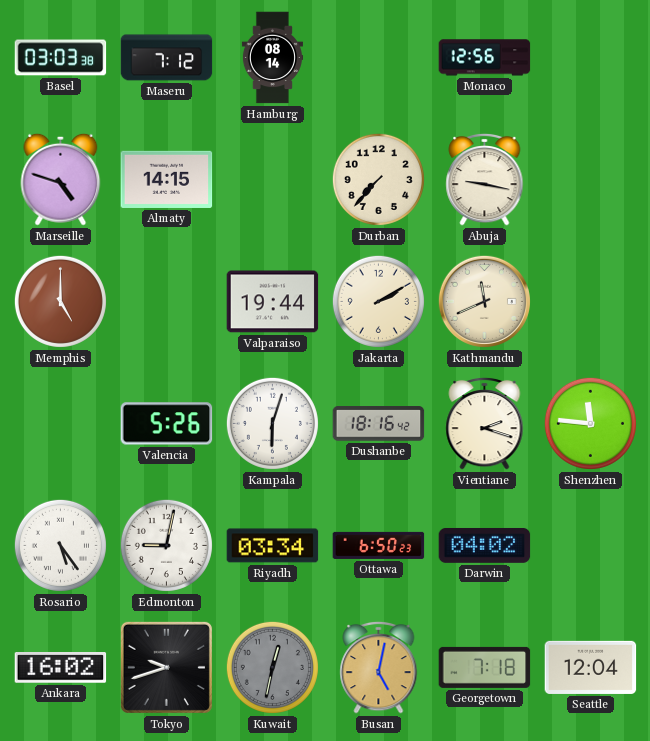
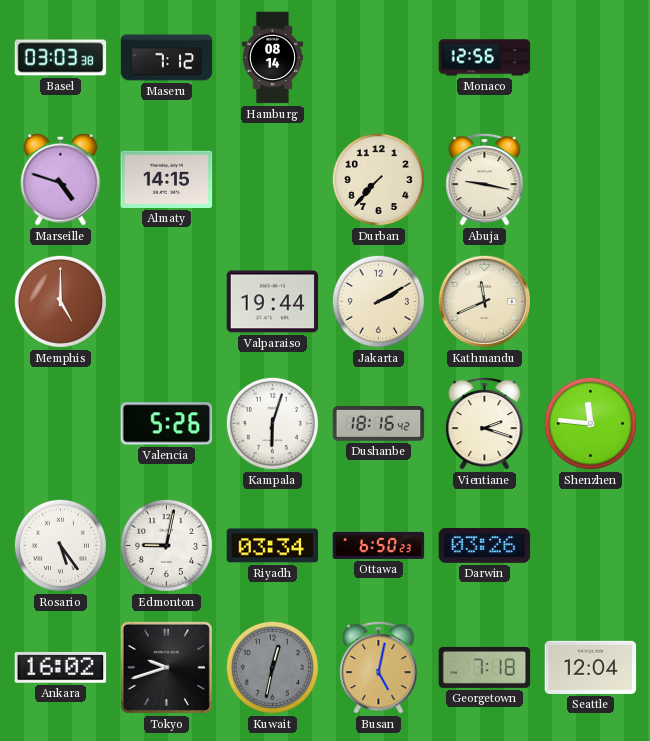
Darwin: 04:02 -> 03:26
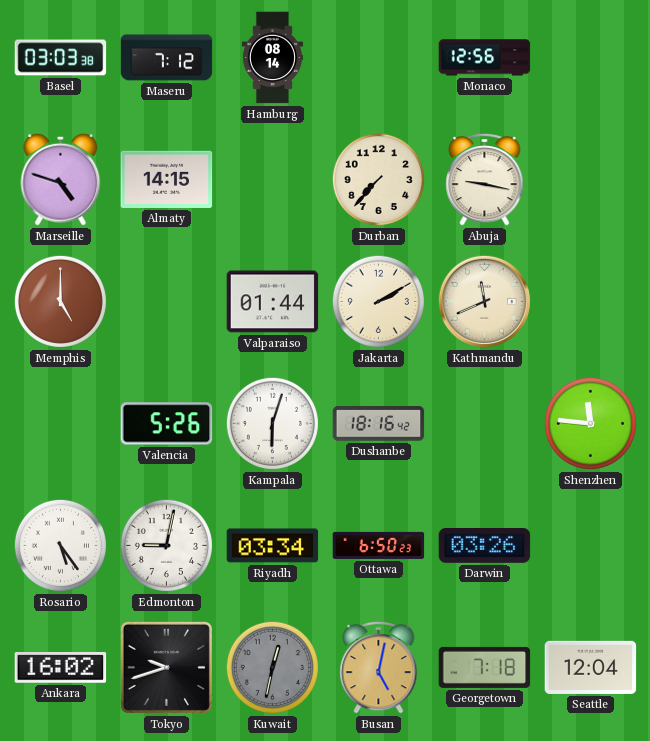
Valparaiso: 19:44 -> 01:44
Vientiane: 2:18 -> none
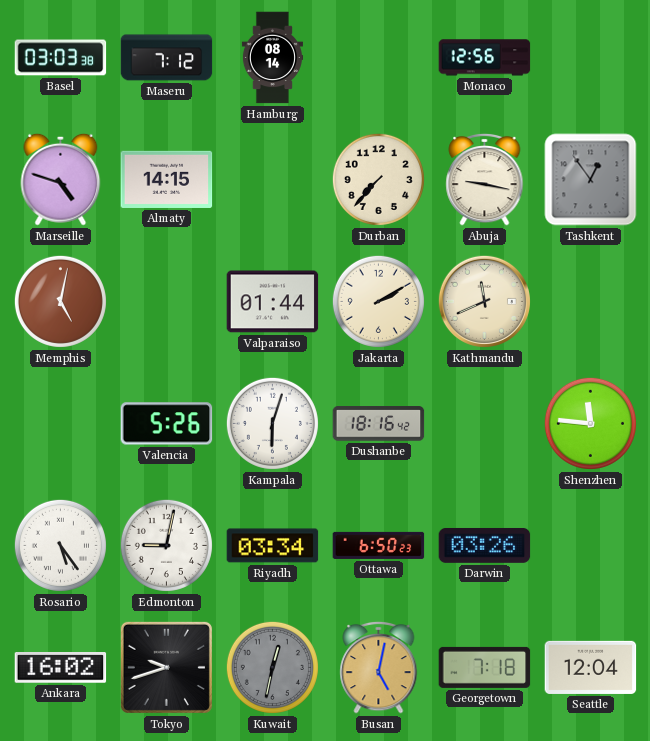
Tashkent: none -> 12:54
Memphis: 5:00 -> 5:02
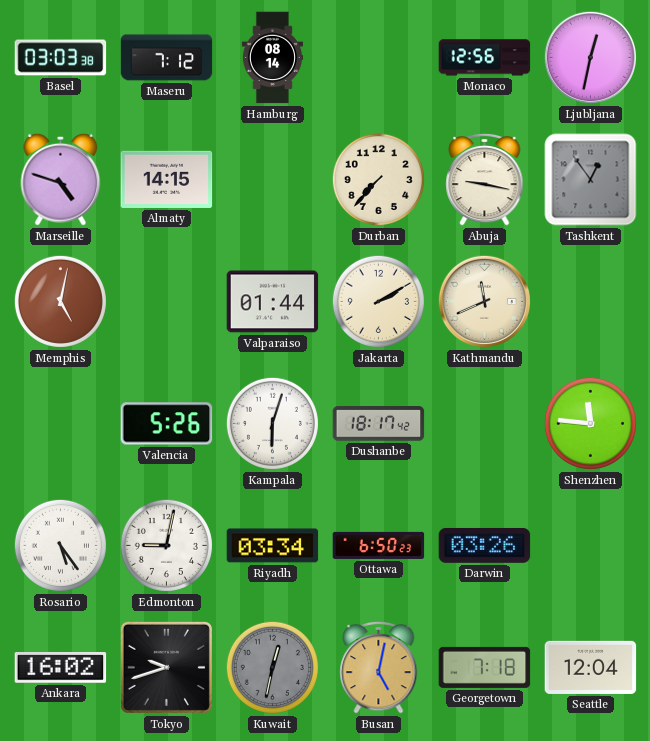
Ljubljana: none -> 12:32
Dushanbe: 18:16 -> 18:17
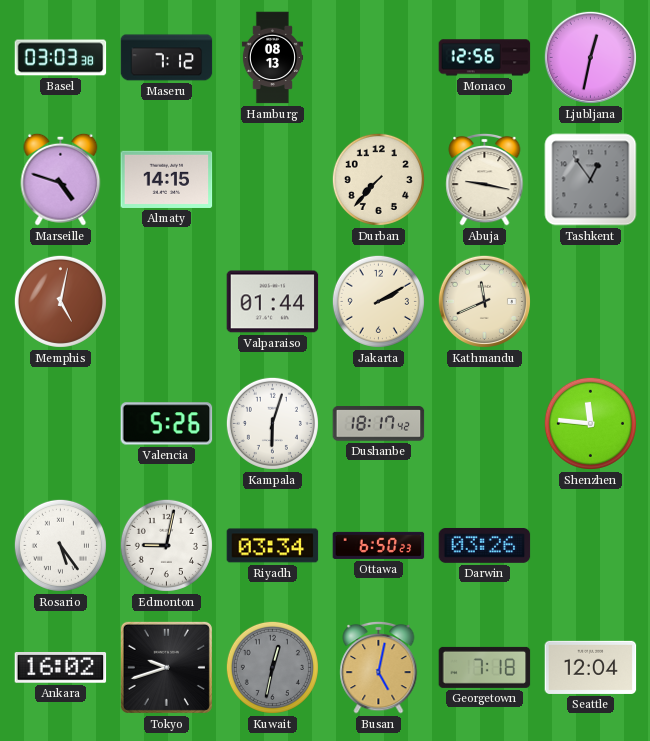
Hamburg: 08:14 -> 08:13
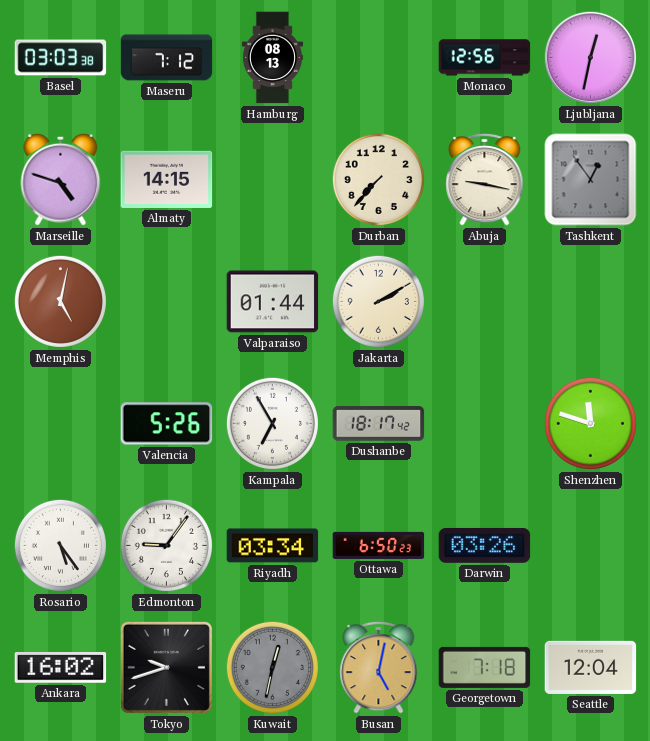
Kathmandu: 11:41 -> none
Kampala: 6:03 -> 6:55
Shenzhen: 11:46 -> 11:48
Edmonton: 9:02 -> 9:06
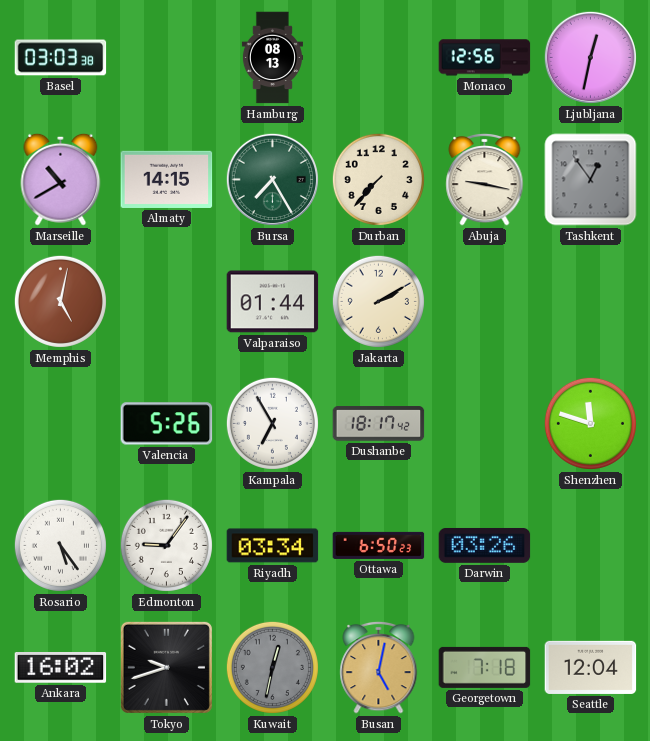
Maseru: 7:12 -> none
Marseille: 4:48 -> 10:40
Bursa: none -> 7:25
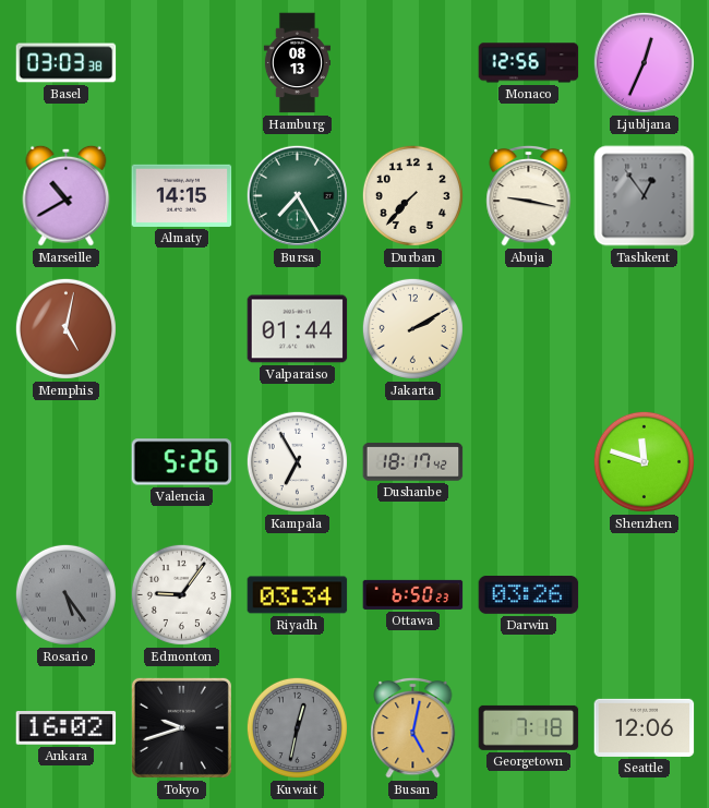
Ljubljana: 12:32 -> 12:34
Rosario dial: white -> grey
Seattle: 12:04 -> 12:06
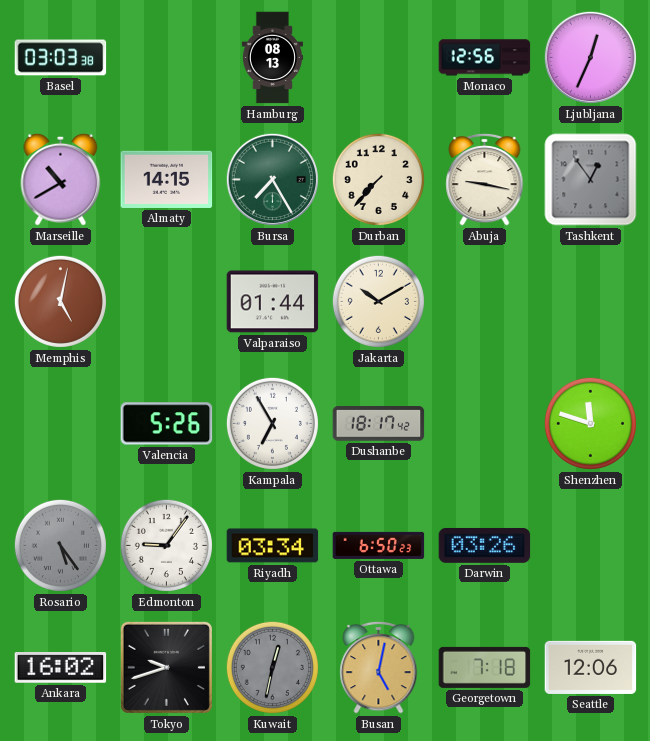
Jakarta: 2:10 -> 10:10
